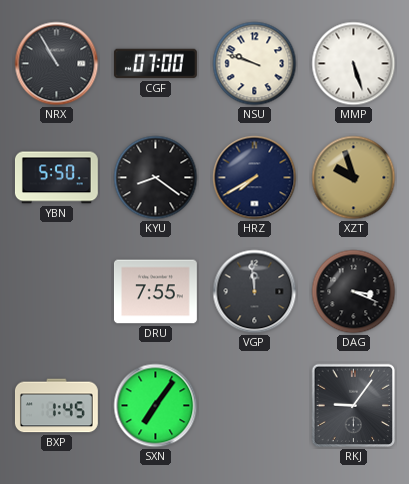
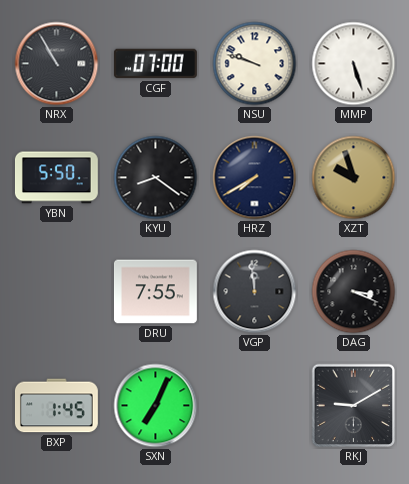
SXN: 7:06 -> 7:04
RKJ: 9:06 -> 9:10
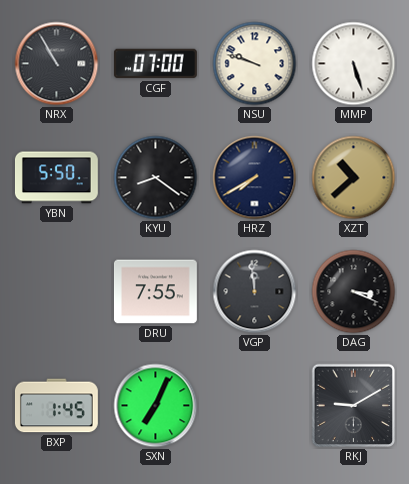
XZT: 9:57 -> 10:38
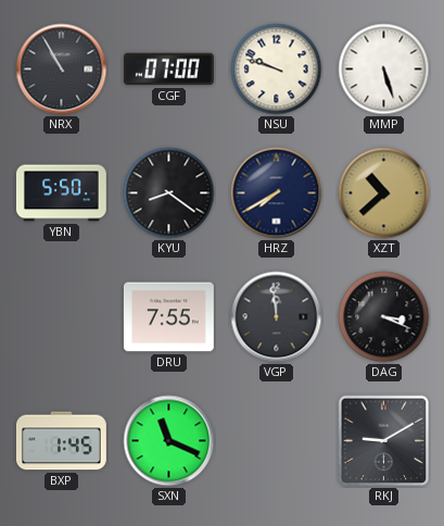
SXN: 7:04 -> 11:19
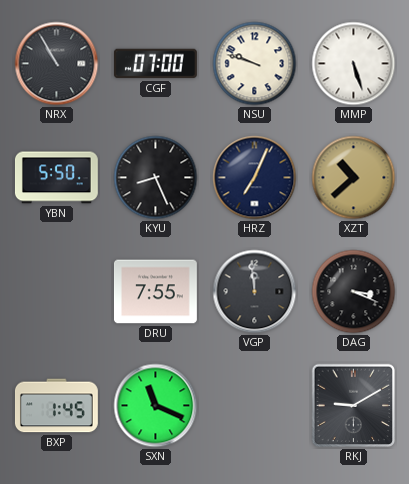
KYU: 8:21 -> 8:26
HRZ: 7:40 -> 7:04
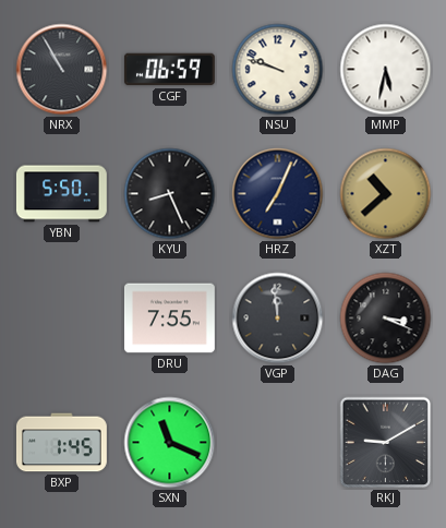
CGF: 07:00 -> 06:59
MMP: 5:27 -> 5:32
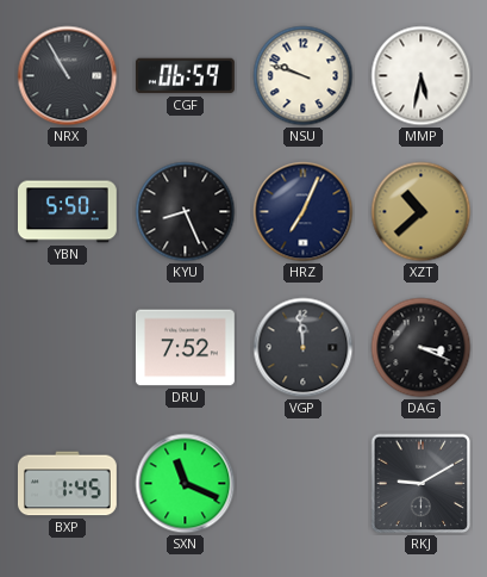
DRU: 7:55 -> 7:52
